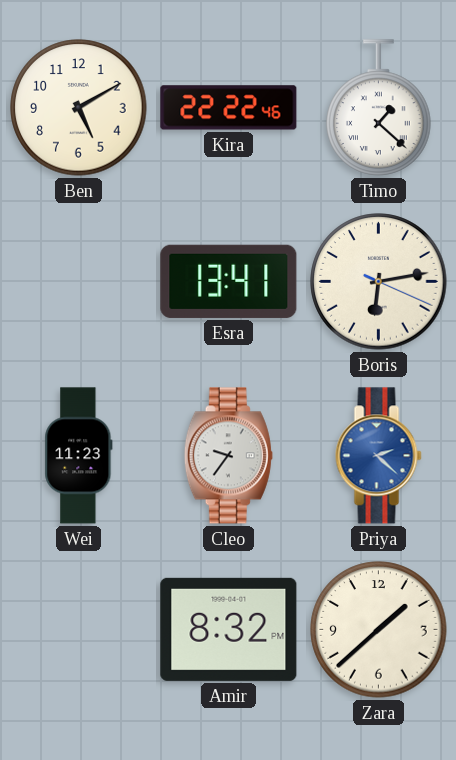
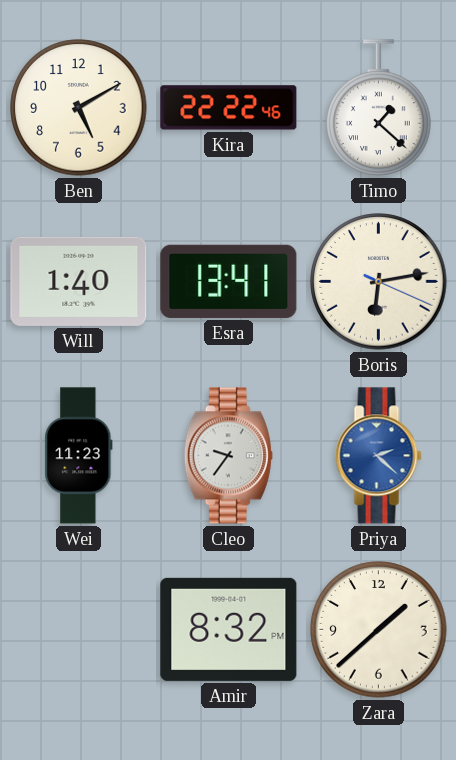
Will: none -> 1:40
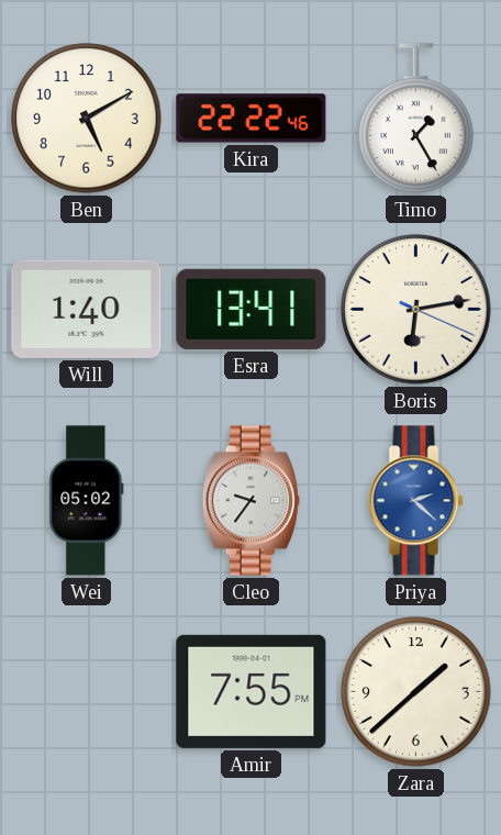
Timo: 1:22 -> 1:25
Wei: 11:23 -> 05:02
Amir: 8:32 -> 7:55
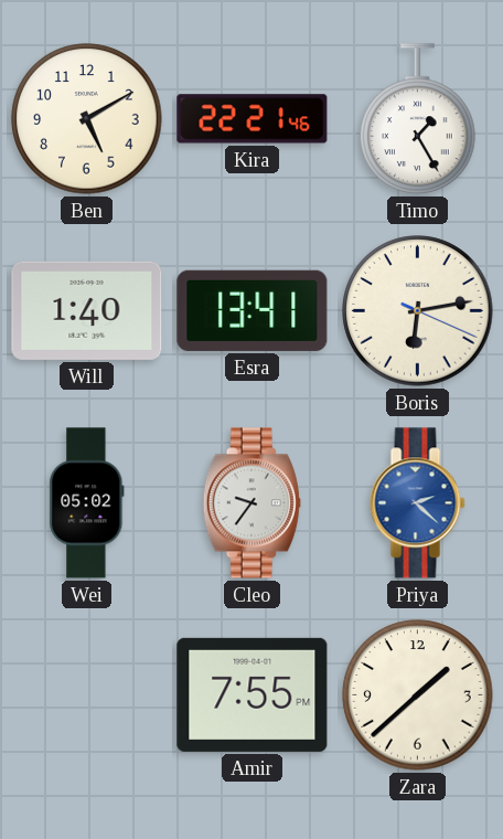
Kira: 22:22 -> 22:21
